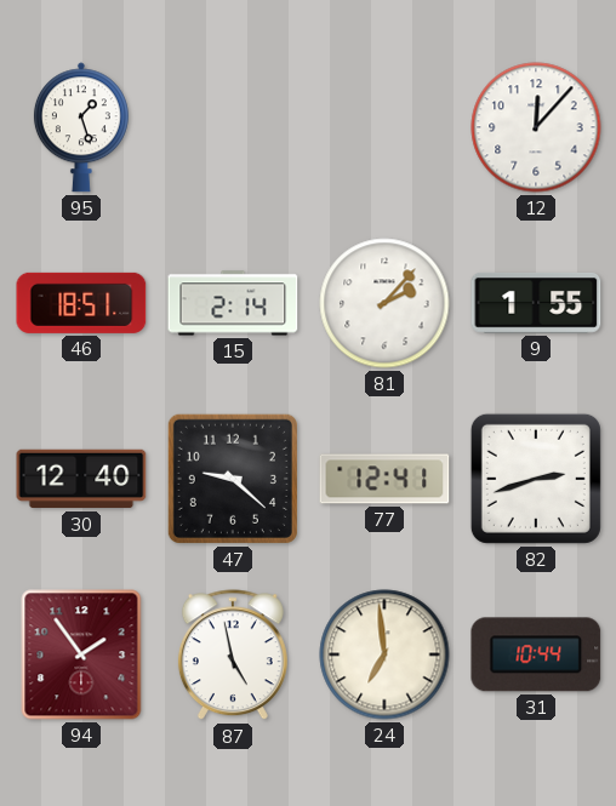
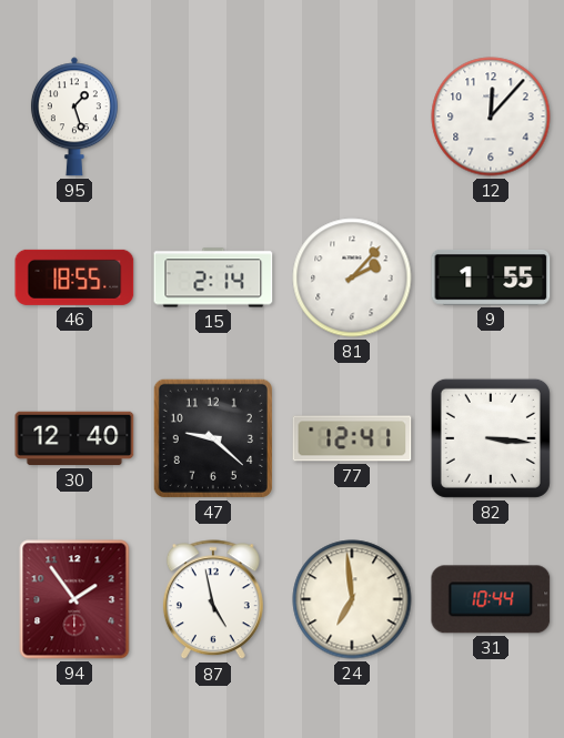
46: 18:51 -> 18:55
82: 2:42 -> 3:16
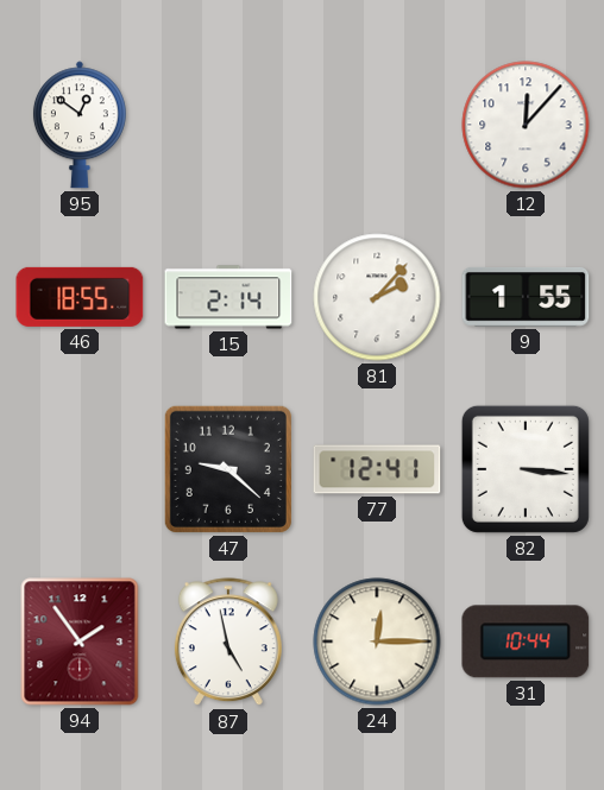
95: 1:27 -> 12:51
30: 12:40 -> none
24: 6:59 -> 12:15
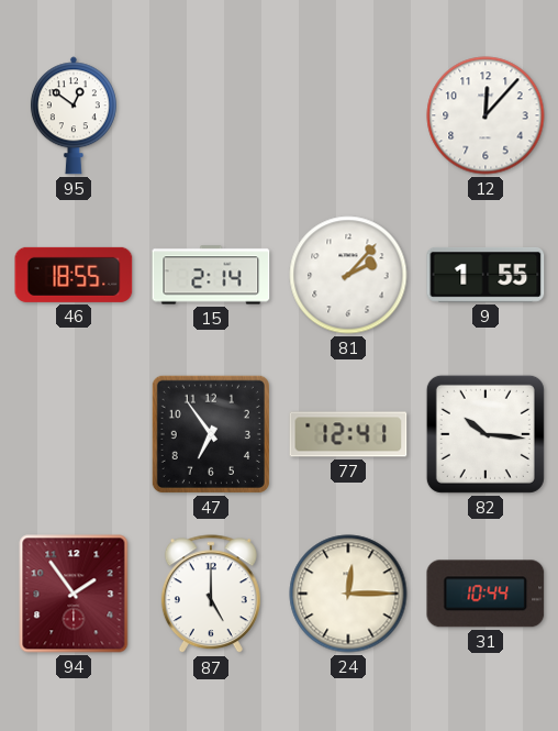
47: 9:22 -> 6:54
82: 3:16 -> 10:16
87: 4:58 -> 5:00
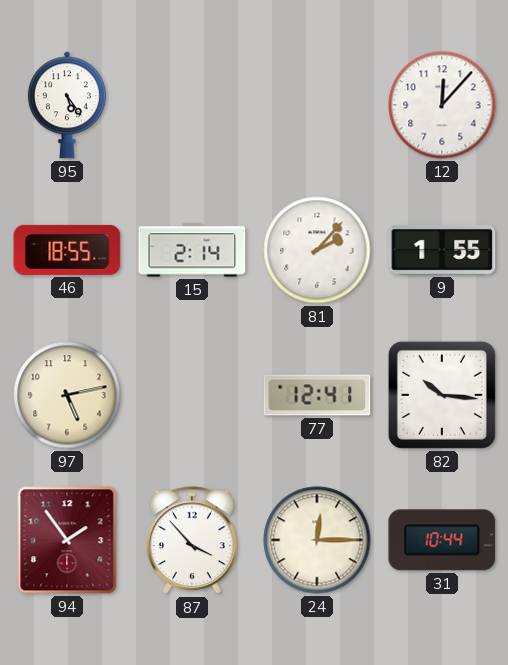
95: 12:51 -> 5:24
97: none -> 5:13
47: 6:54 -> none
87: 5:00 -> 3:53
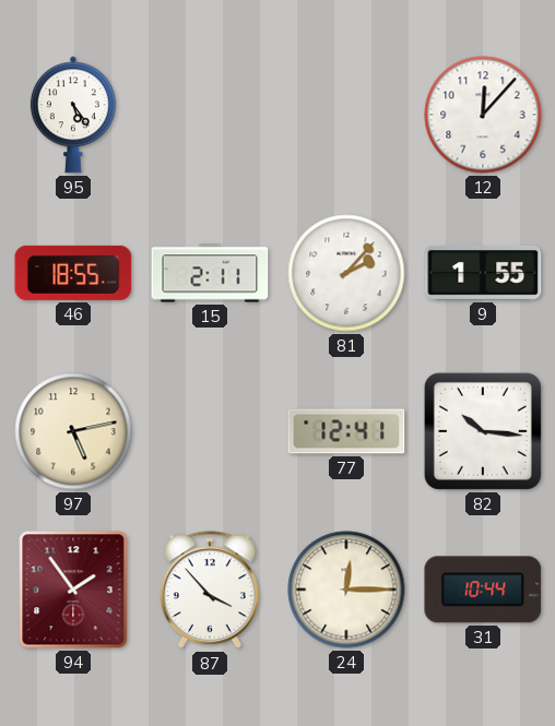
15: 2:14 -> 2:11
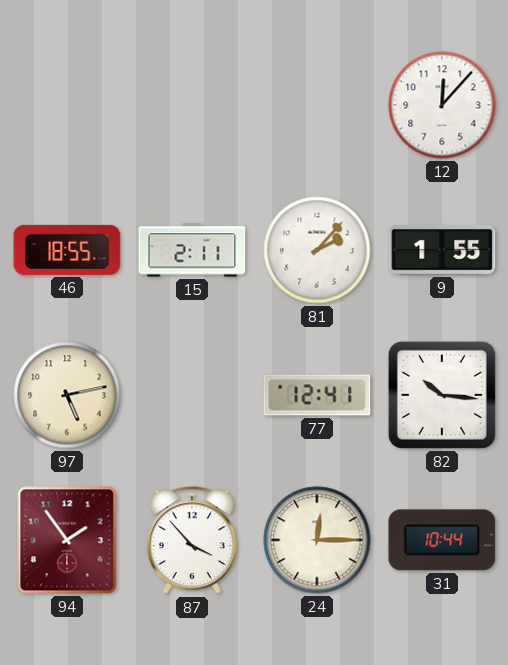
95: 5:24 -> none
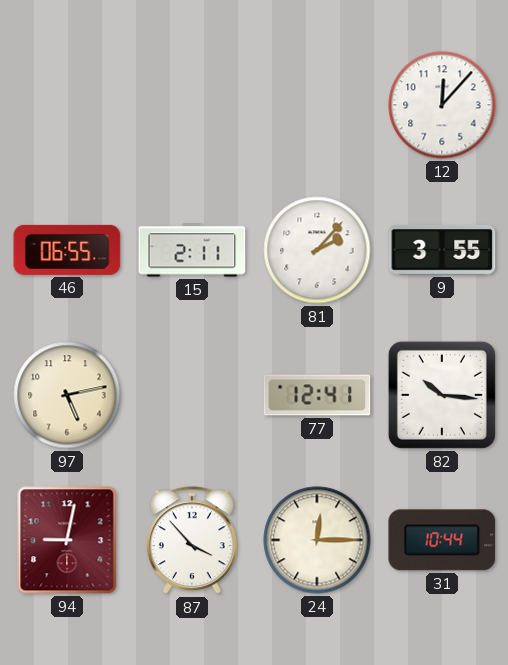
46: 18:55 -> 06:55
9: 1:55 -> 3:55
94: 1:54 -> 9:02
